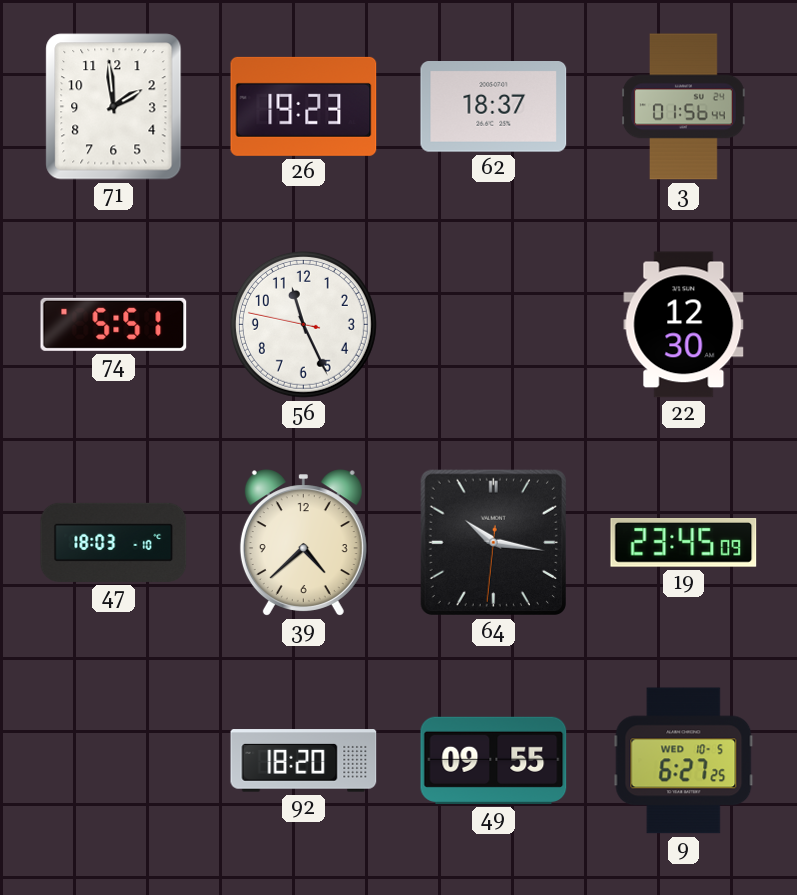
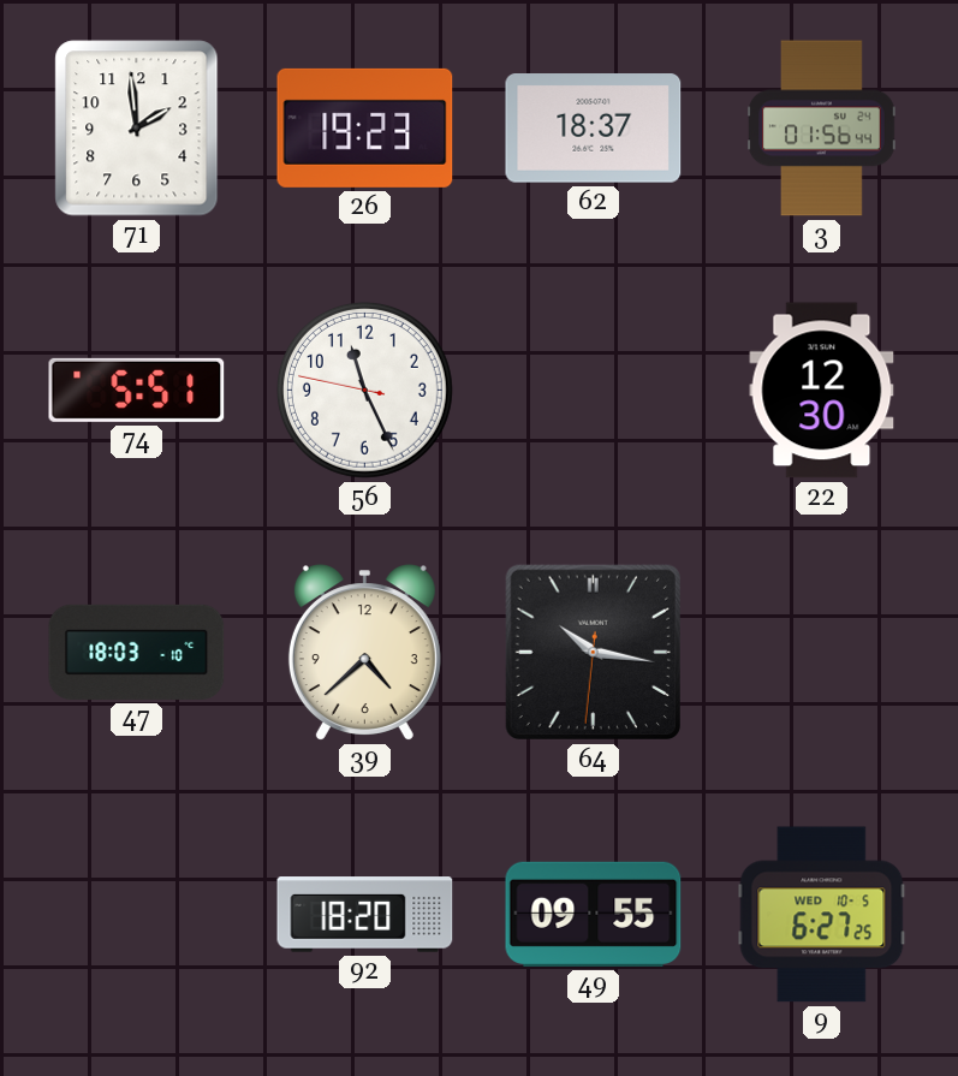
19: 23:45 -> none
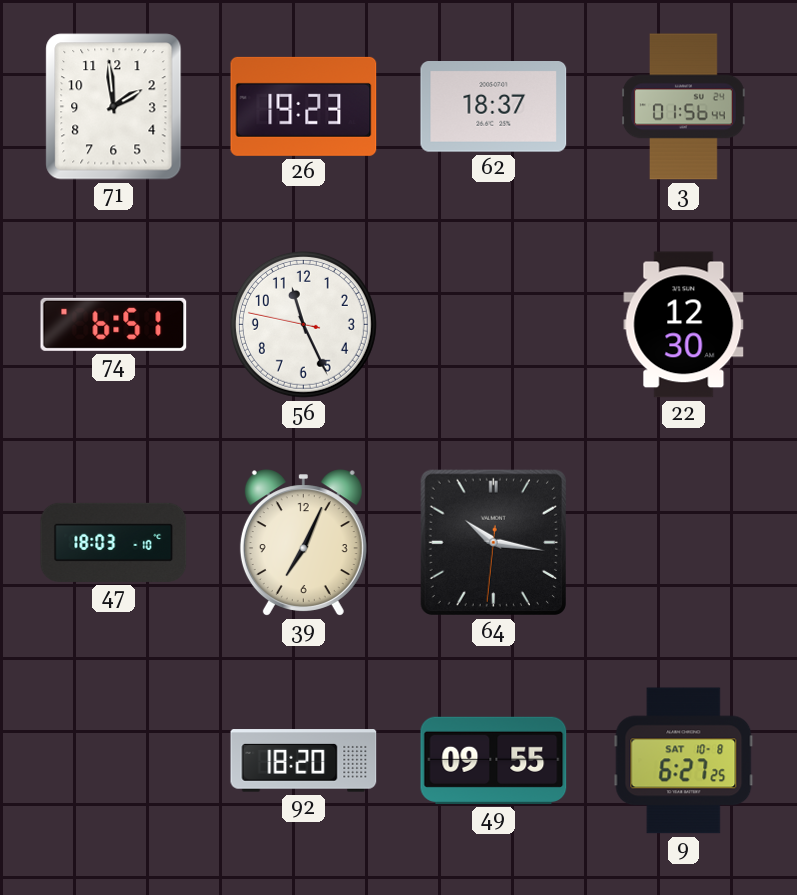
74: 5:51 -> 6:51
39: 4:38 -> 7:04
9 date: WED 10-5 -> SAT 10-8
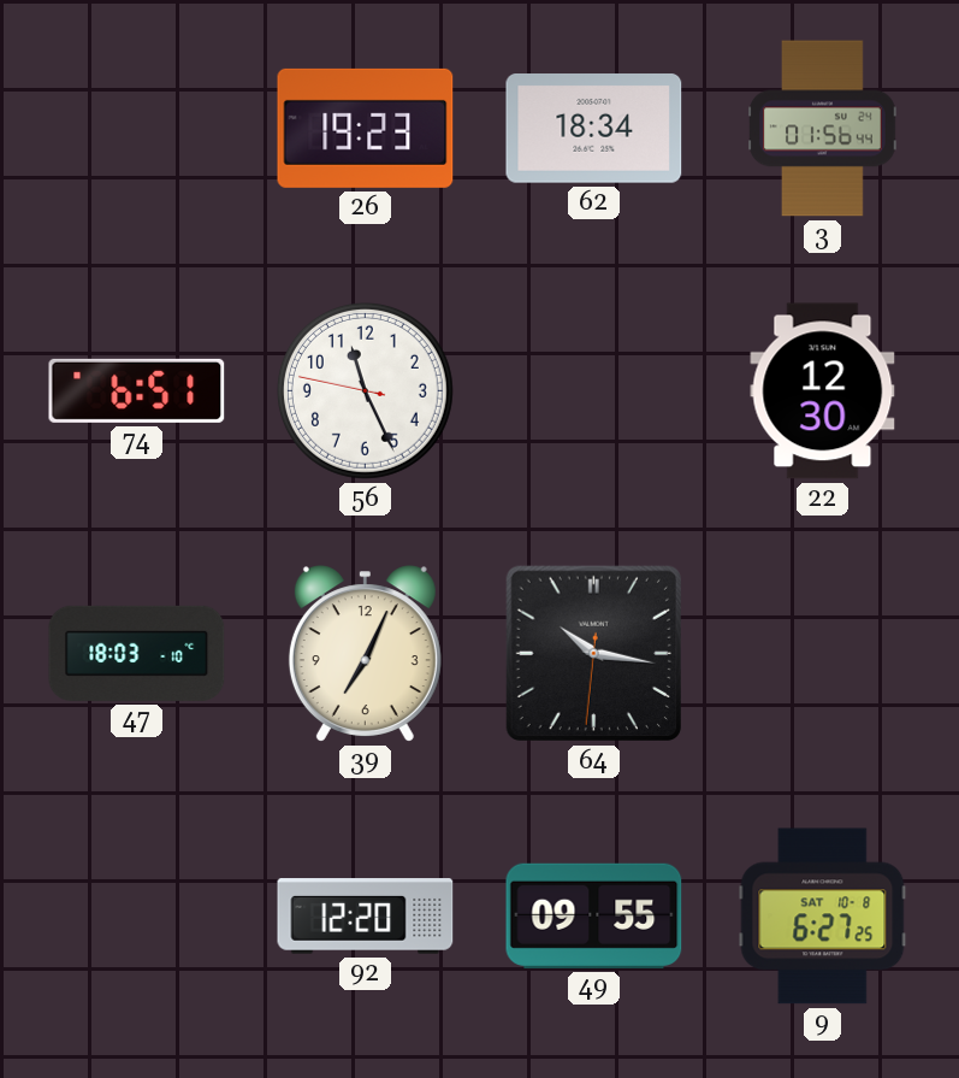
71: 1:59 -> none
62: 18:37 -> 18:34
92: 18:20 -> 12:20
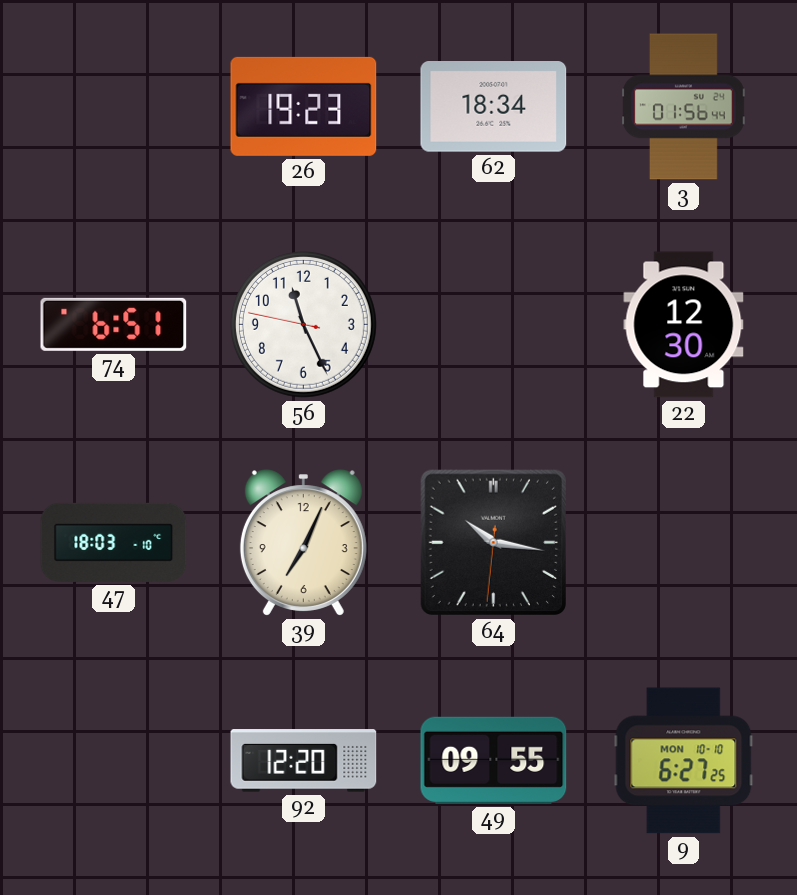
9 date: SAT 10-8 -> MON 10-10
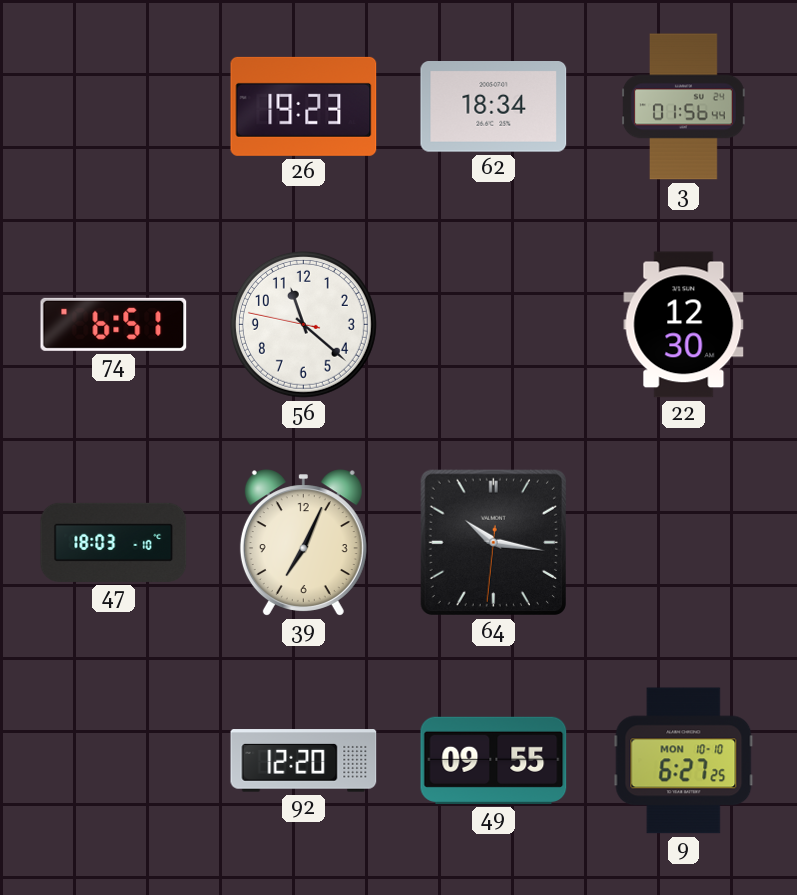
56: 11:25 -> 11:21
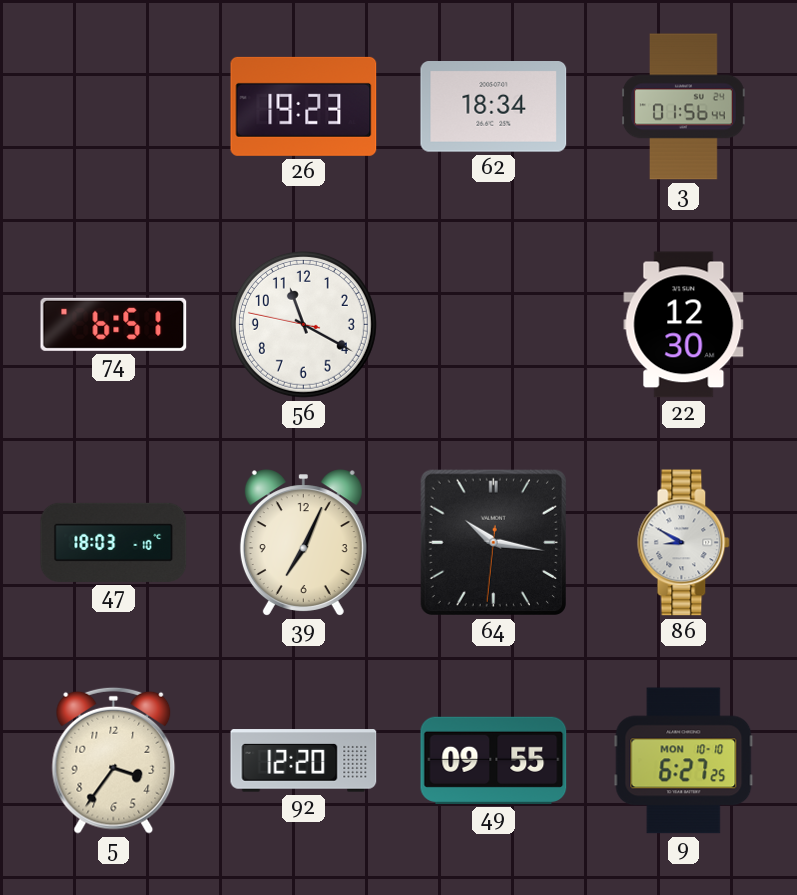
56: 11:21 -> 11:19
86: none -> 8:50
5: none -> 3:36
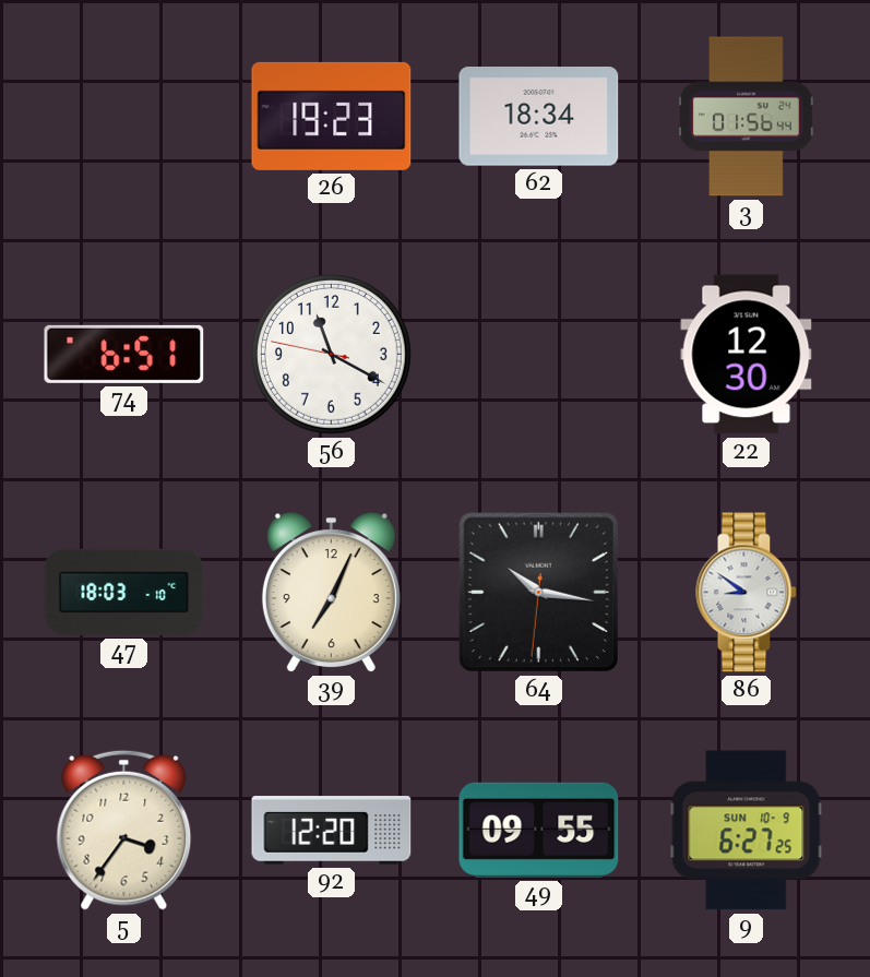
86: 8:50 -> 8:51
9 date: MON 10-10 -> SUN 10-9
